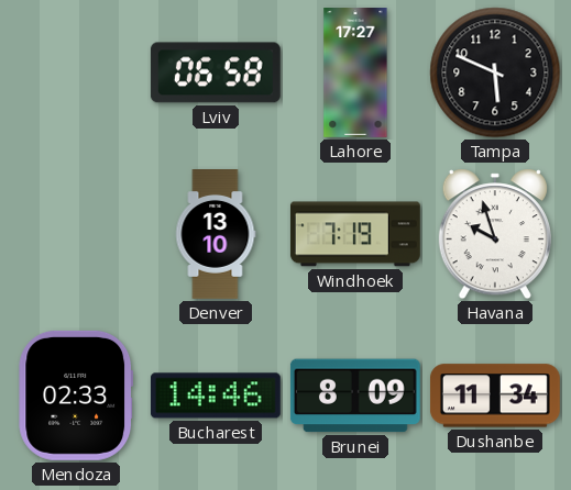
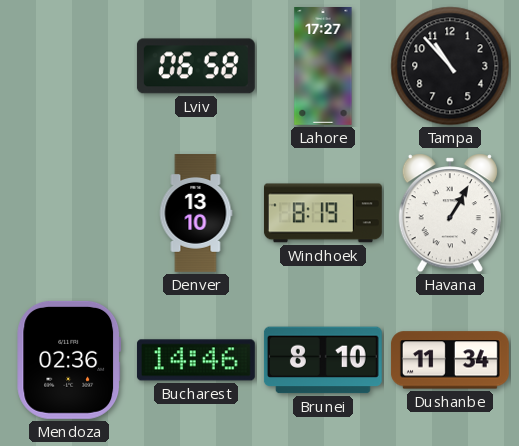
Tampa: 5:49 -> 10:53
Windhoek: 7:19 -> 8:19
Havana: 9:57 -> 1:05
Mendoza: 02:33 -> 02:36
Brunei: 8:09 -> 8:10
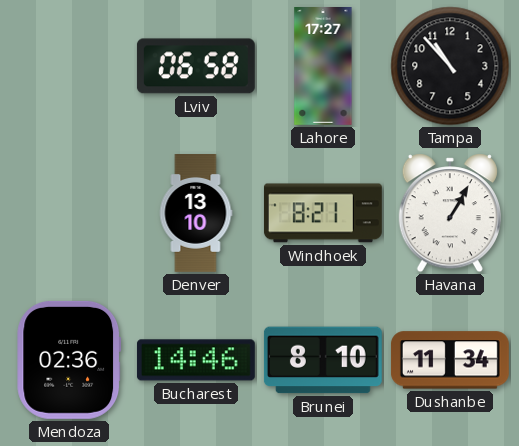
Windhoek: 8:19 -> 8:21
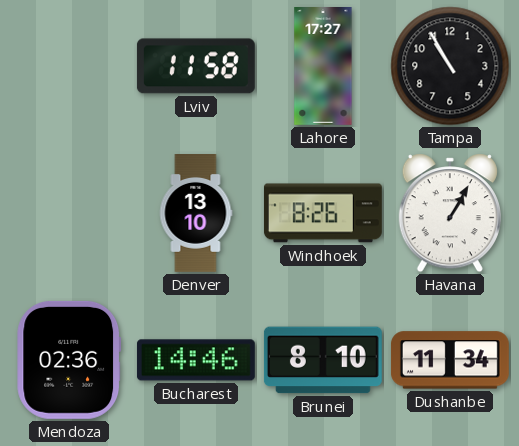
Lviv: 06:58 -> 11:58
Tampa: 10:53 -> 10:55
Windhoek: 8:21 -> 8:26
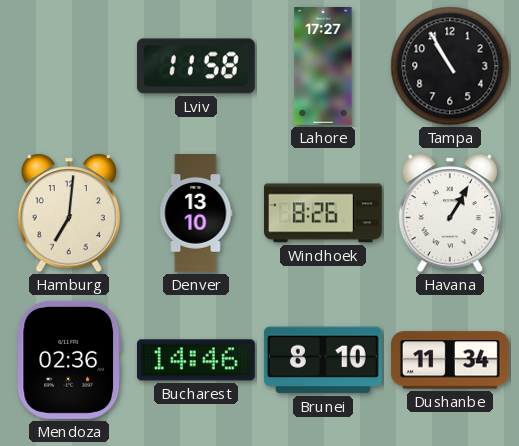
Hamburg: none -> 7:01
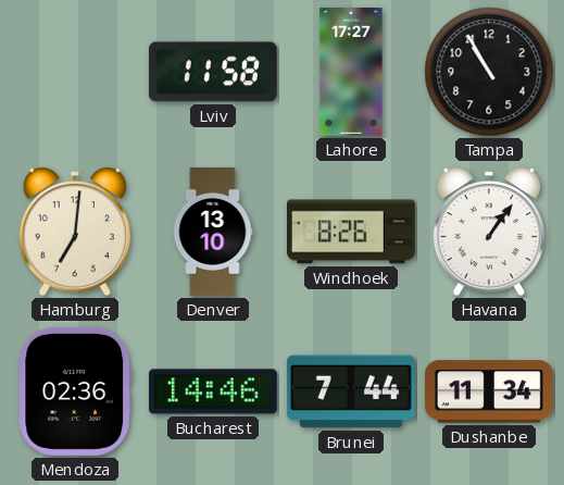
Havana: 1:05 -> 1:06
Brunei: 8:10 -> 7:44
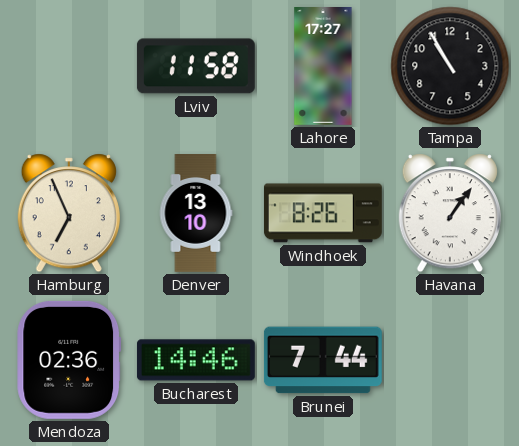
Hamburg: 7:01 -> 6:56
Dushanbe: 11:34 -> none
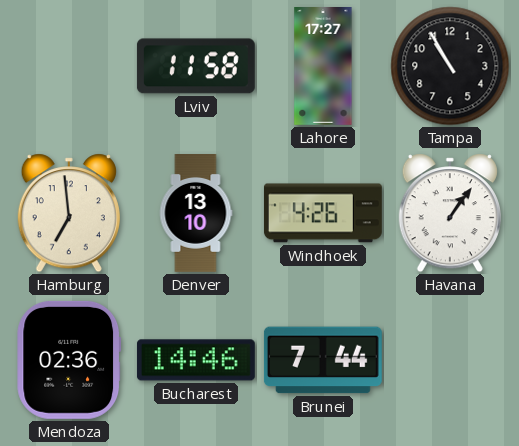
Hamburg: 6:56 -> 6:59
Windhoek: 8:26 -> 4:26
